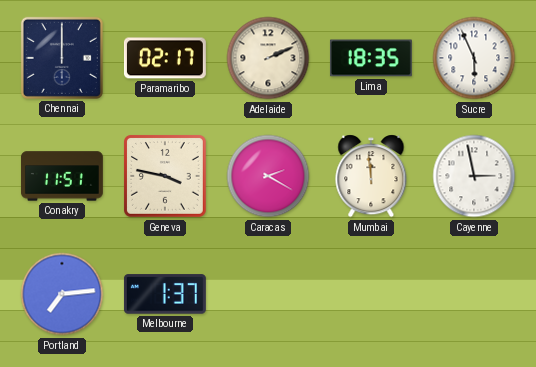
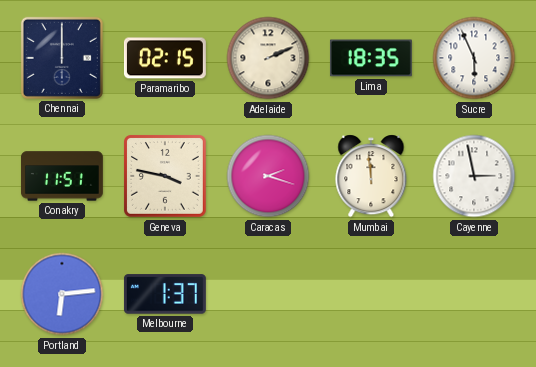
Paramaribo: 02:17 -> 02:15
Caracas: 2:20 -> 2:18
Portland: 7:14 -> 6:14
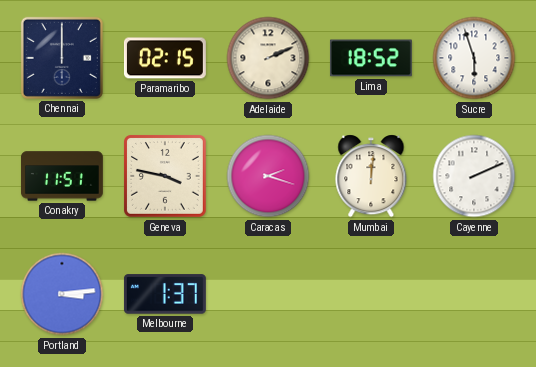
Lima: 18:35 -> 18:52
Sucre: 5:56 -> 5:57
Mumbai: 11:59 -> 12:01
Cayenne: 2:58 -> 2:11
Portland: 6:14 -> 3:14
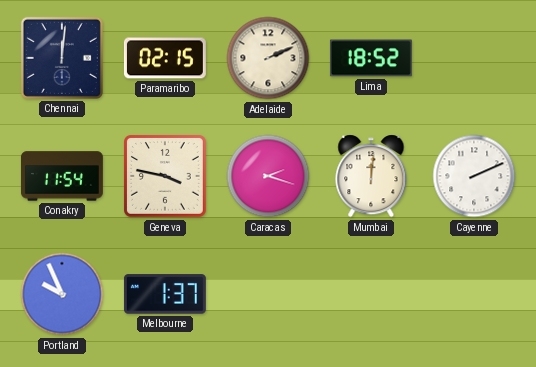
Chennai: 12:00 -> 12:01
Sucre: 5:57 -> none
Conakry: 11:51 -> 11:54
Portland: 3:14 -> 9:56
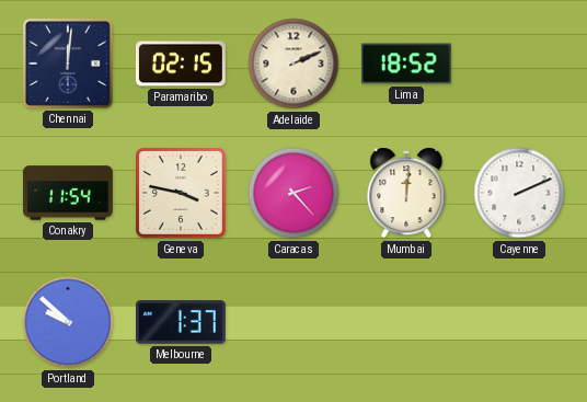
Caracas: 2:18 -> 2:23
Portland: 9:56 -> 9:52
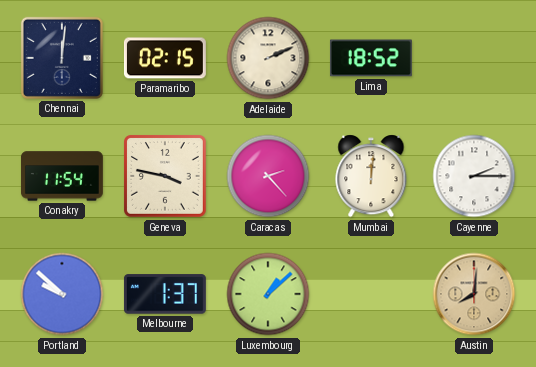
Cayenne: 2:11 -> 2:15
Luxembourg: none -> 1:08
Austin: none -> 8:01
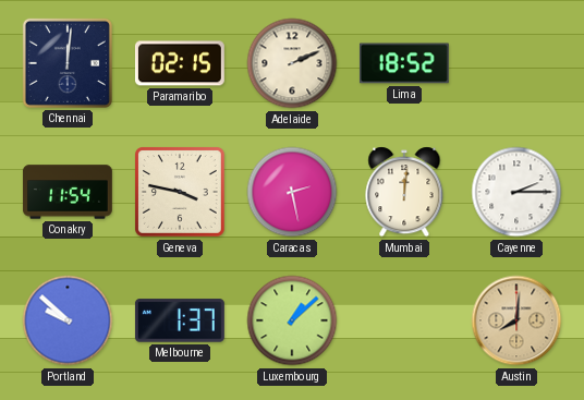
Caracas: 2:23 -> 2:28
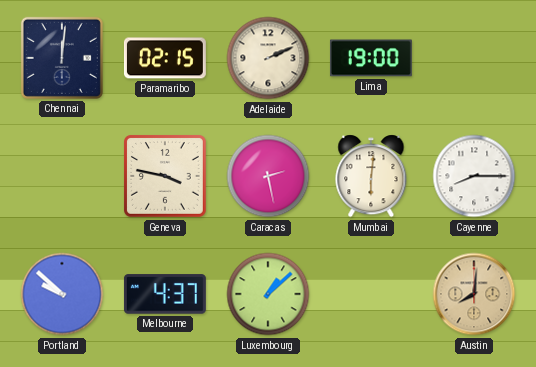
Lima: 18:52 -> 19:00
Conakry: 11:54 -> none
Mumbai: 12:01 -> 6:01
Cayenne: 2:15 -> 8:15
Melbourne: 1:37 -> 4:37
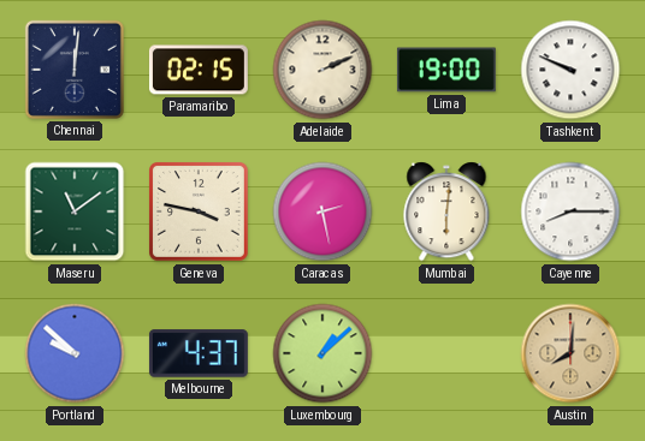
Tashkent: none -> 9:49
Maseru: none -> 11:09
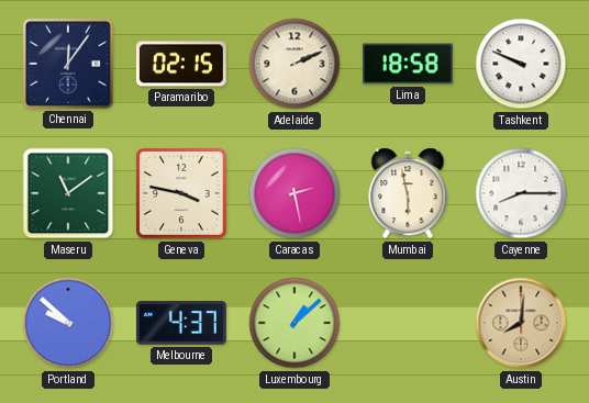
Chennai: 12:01 -> 12:06
Lima: 19:00 -> 18:58
Mumbai: 6:01 -> 5:58
